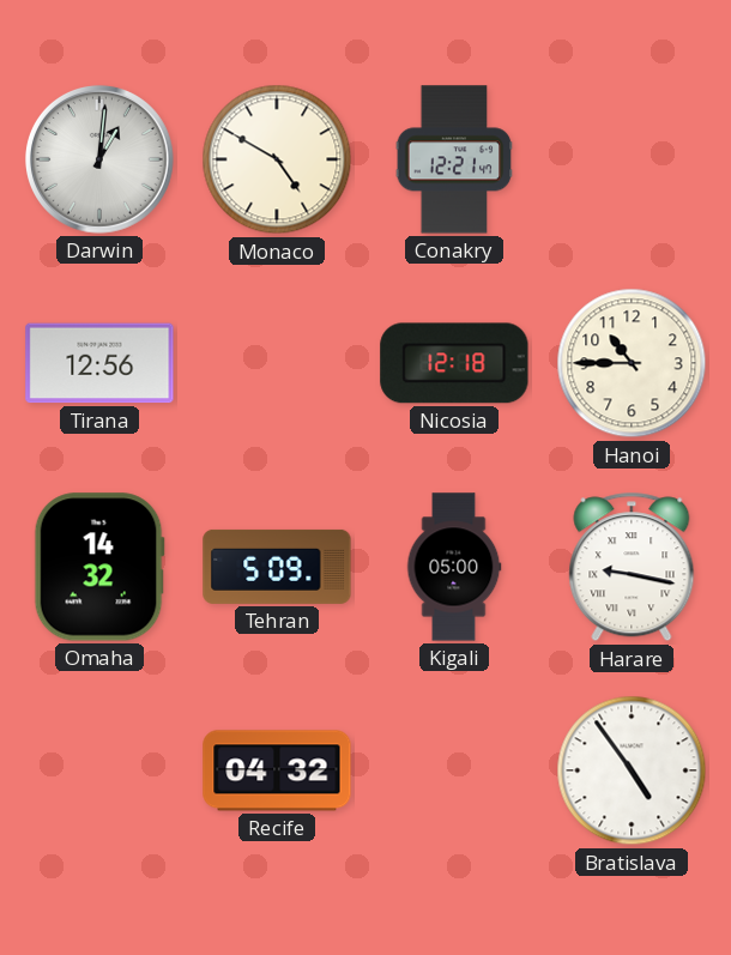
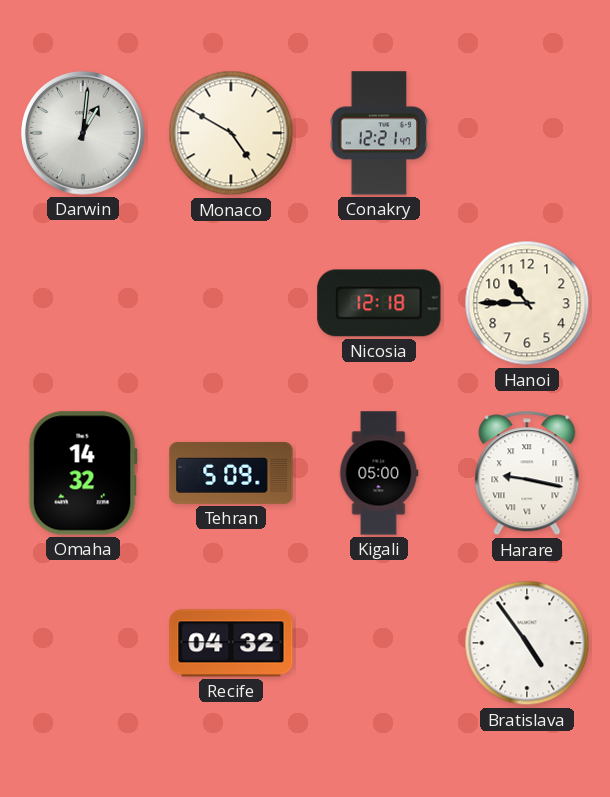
Tirana: 12:56 -> none
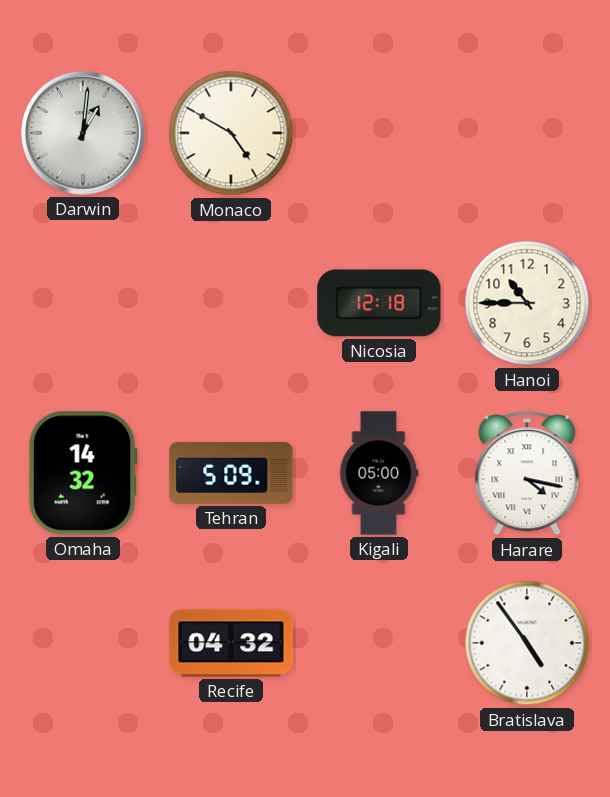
Conakry: 12:21 -> none
Harare: 9:17 -> 4:17
